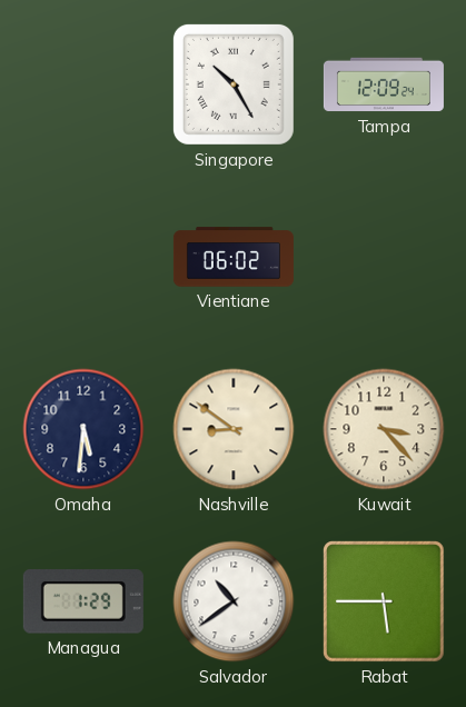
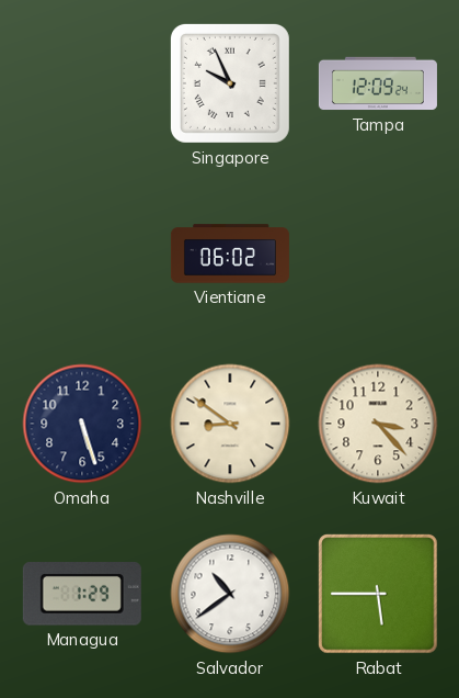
Singapore: 10:25 -> 9:56
Omaha: 5:31 -> 5:27
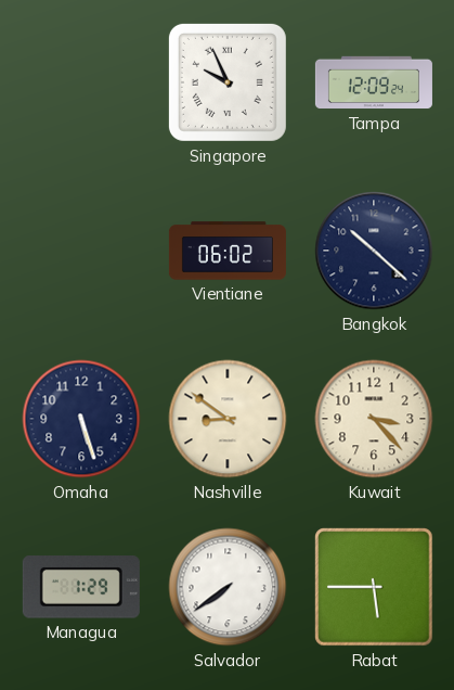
Bangkok: none -> 10:22
Salvador: 10:39 -> 7:39
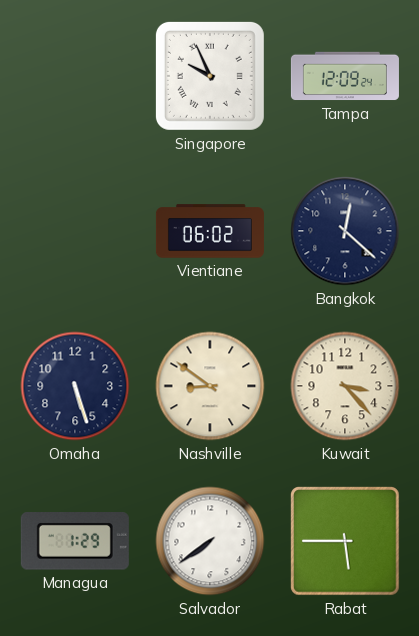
Bangkok: 10:22 -> 12:22
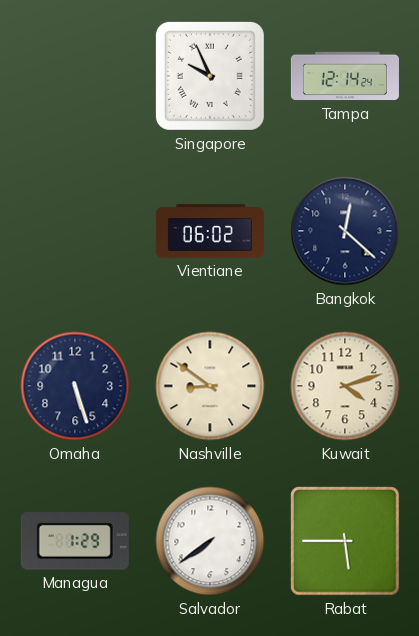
Tampa: 12:09 -> 12:14
Kuwait: 3:23 -> 4:12
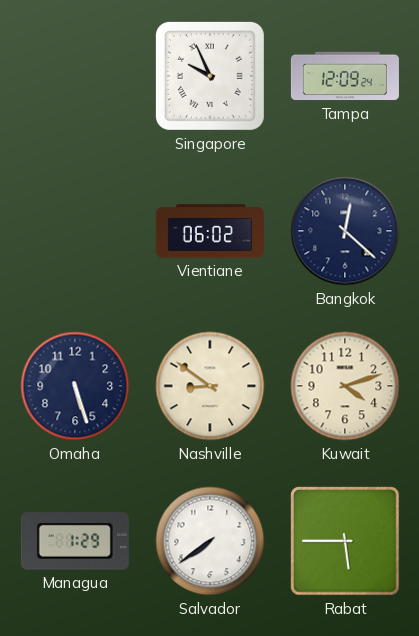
Tampa: 12:14 -> 12:09
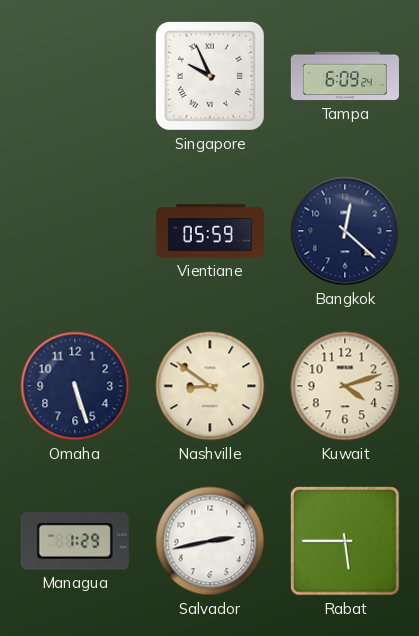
Tampa: 12:09 -> 6:09
Vientiane: 06:02 -> 05:59
Salvador: 7:39 -> 2:43
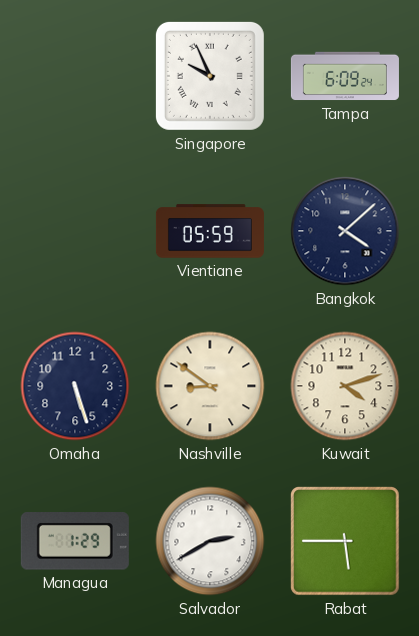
Bangkok: 12:22 -> 4:08
Salvador: 2:43 -> 2:40
